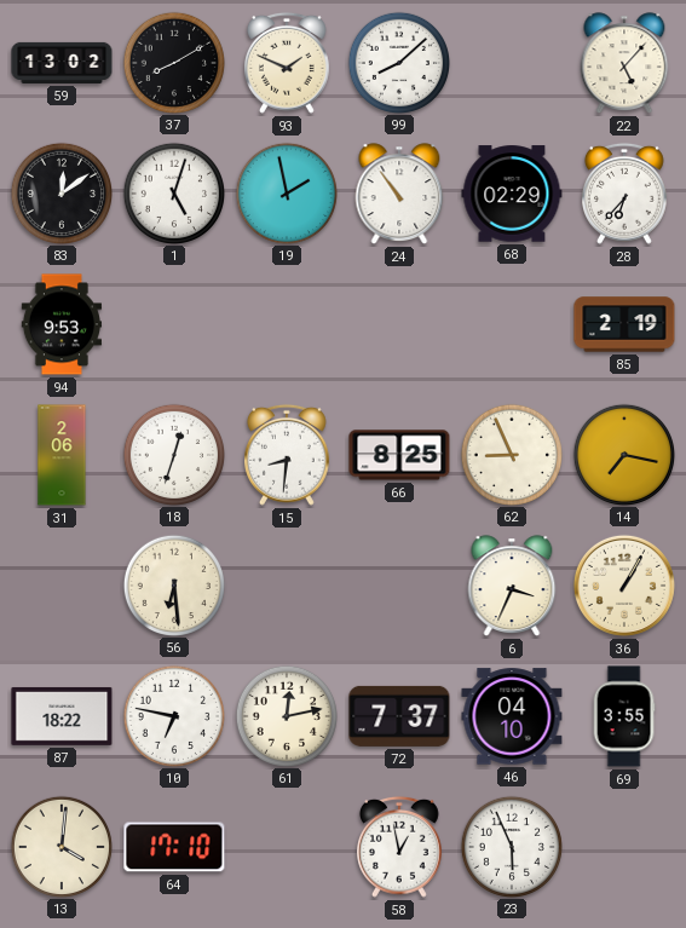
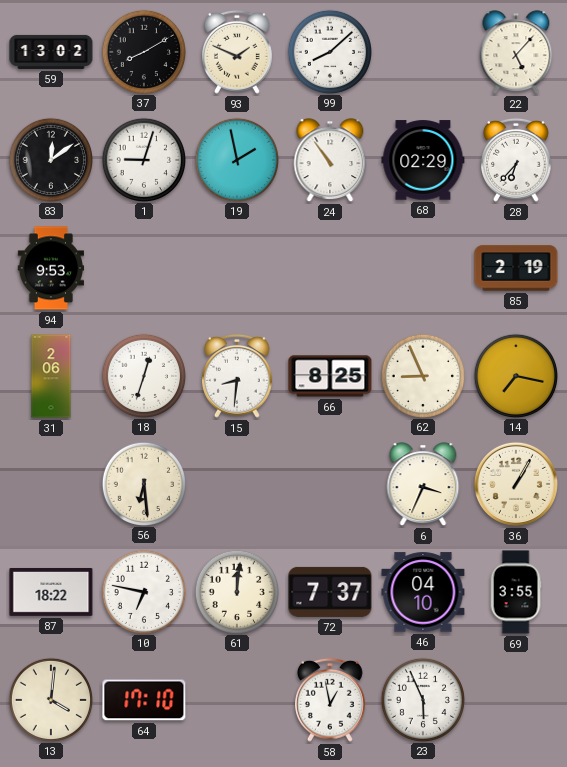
1: 5:03 -> 9:03
61: 12:13 -> 12:01
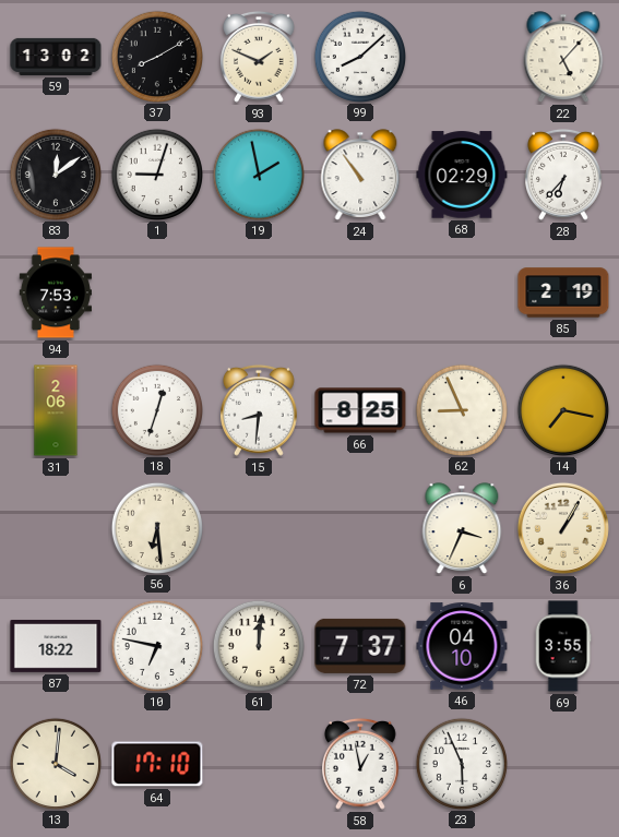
94: 9:53 -> 7:53
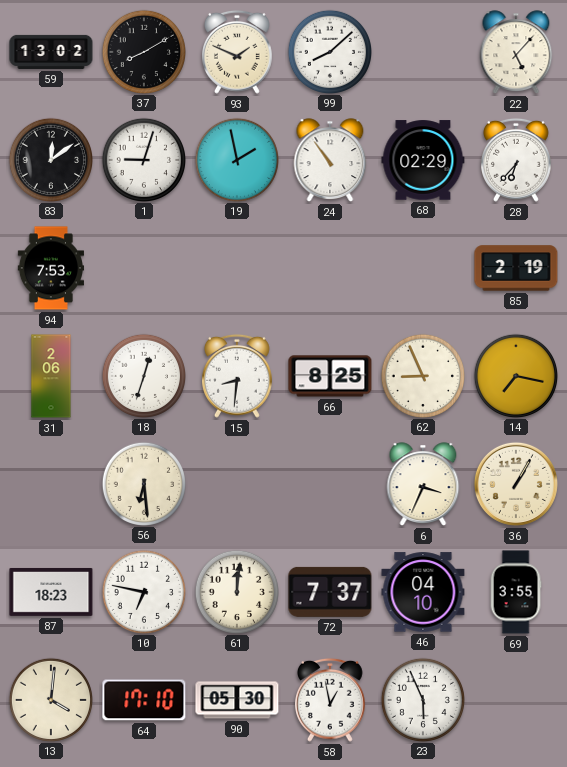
87: 18:22 -> 18:23
90: none -> 05:30
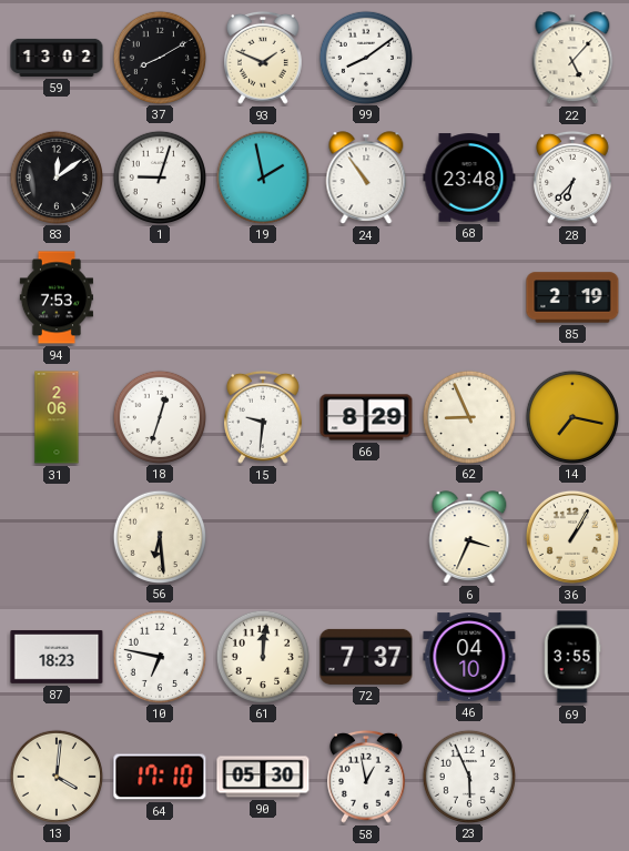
99: 8:08 -> 8:09
68: 02:29 -> 23:48
15: 8:31 -> 9:31
66: 8:25 -> 8:29
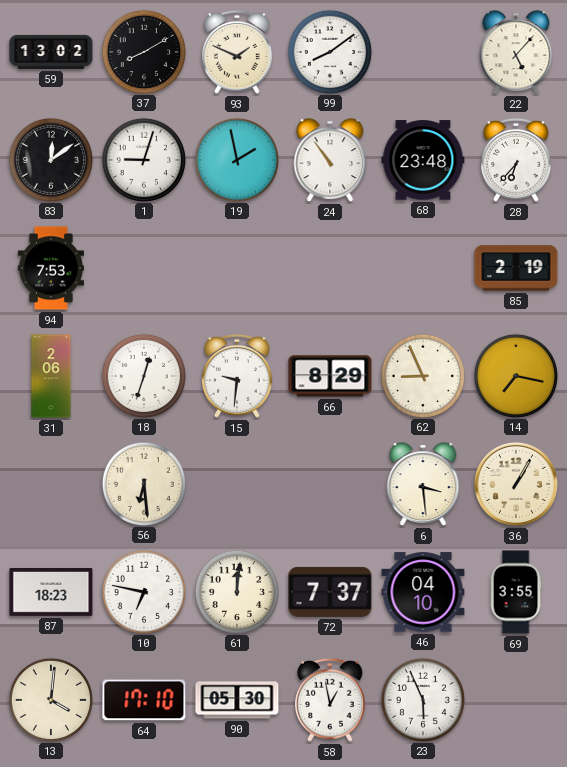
6: 3:34 -> 3:29
